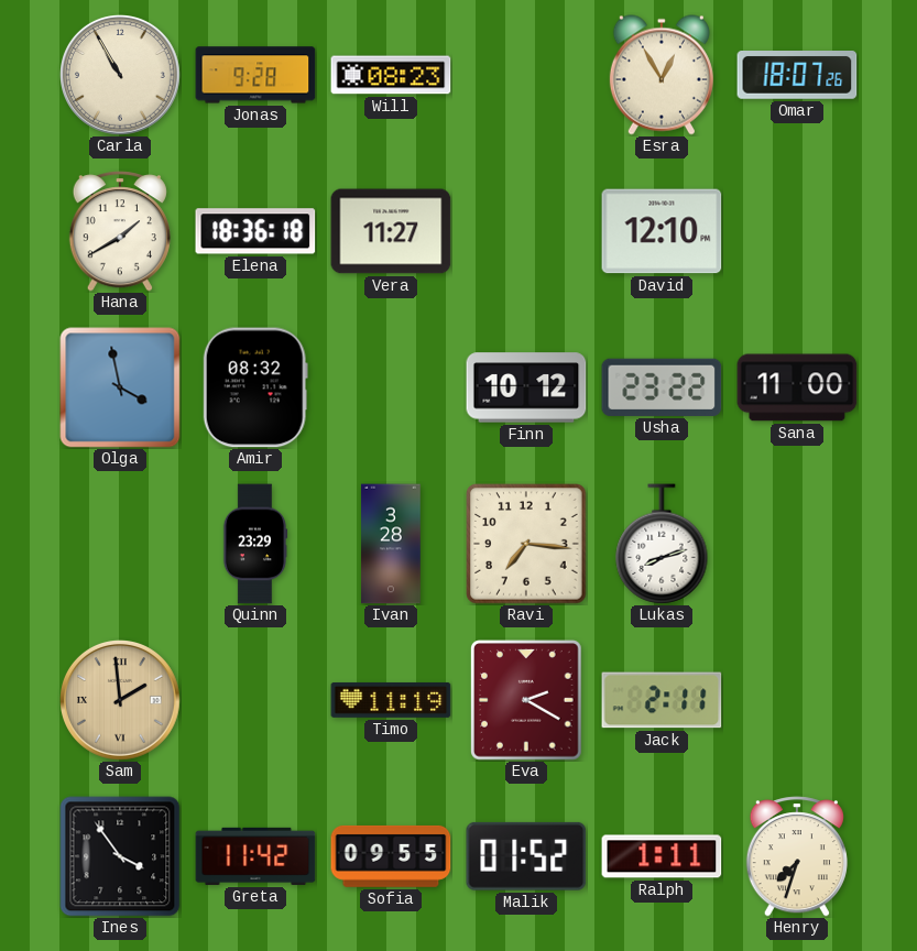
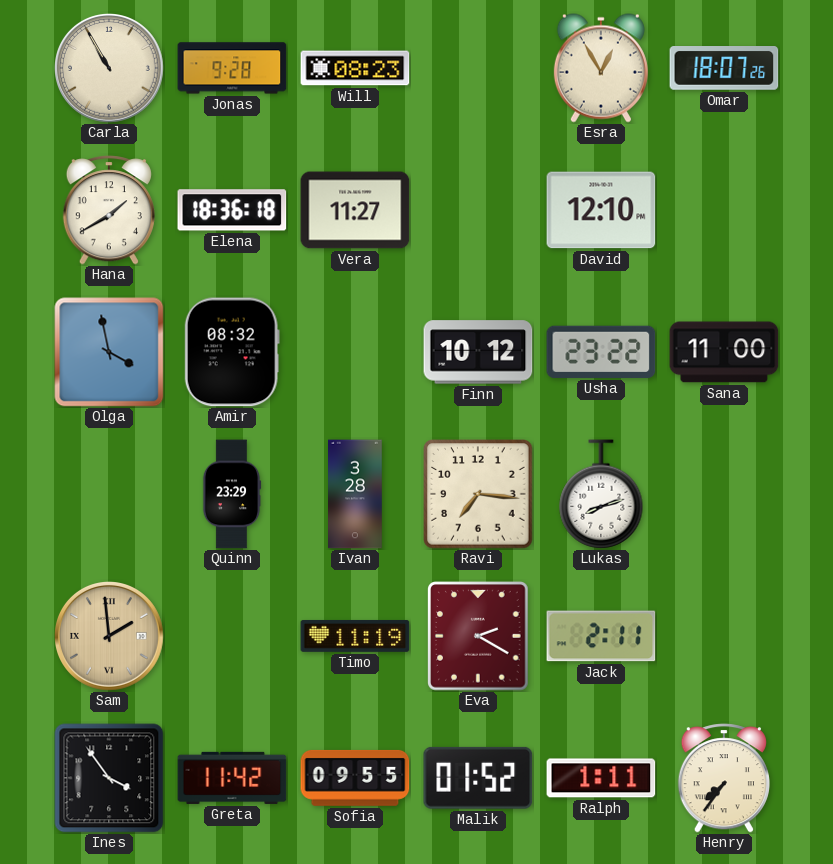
Henry: 7:33 -> 7:36
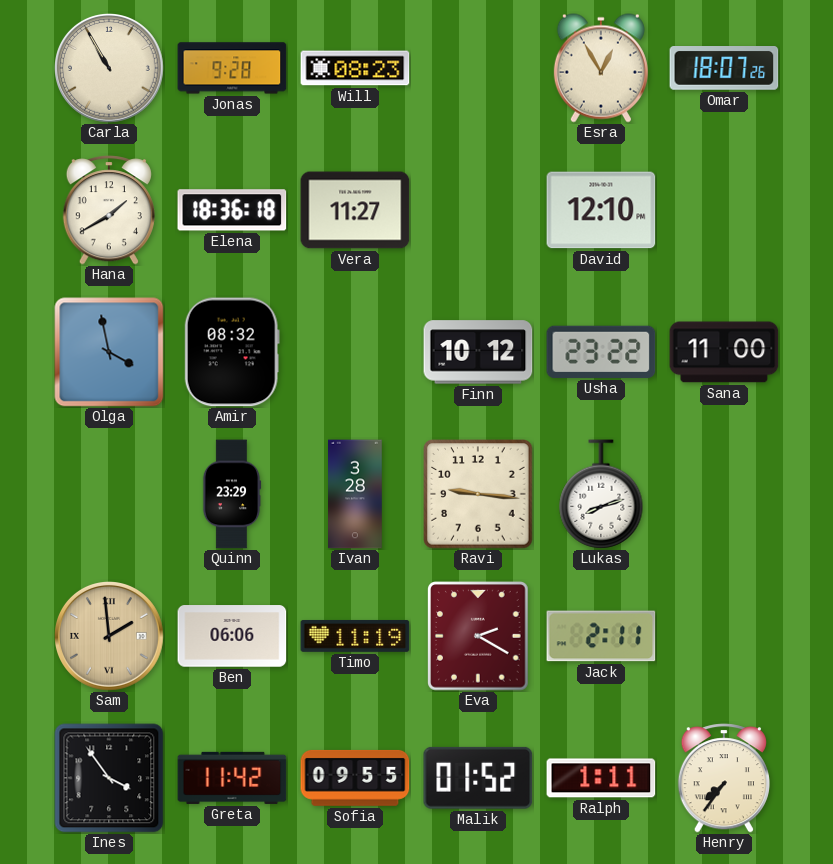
Ravi: 7:16 -> 9:16
Ben: none -> 06:06
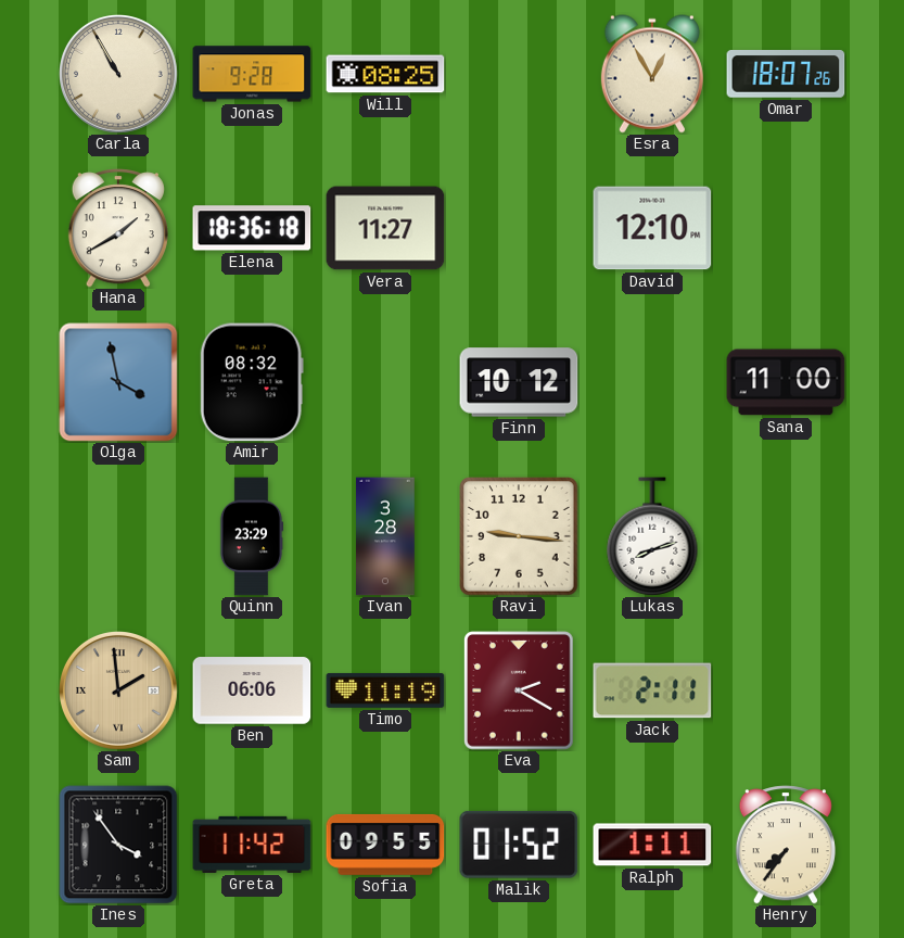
Will: 08:23 -> 08:25
Usha: 23:22 -> none
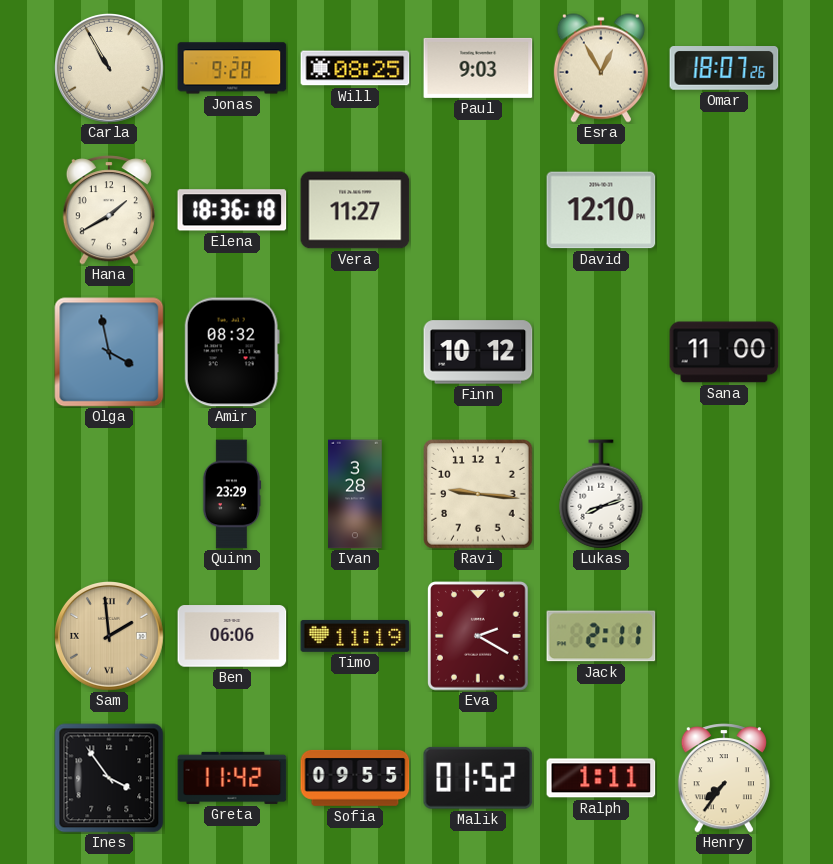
Paul: none -> 9:03
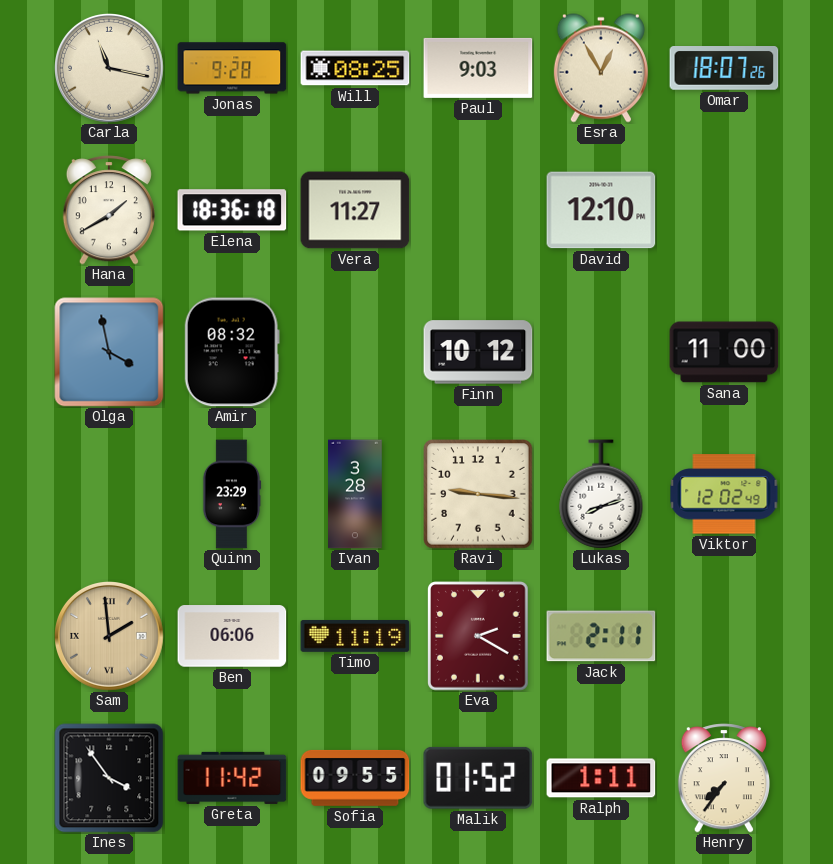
Carla: 10:55 -> 11:17
Viktor: none -> 12:02
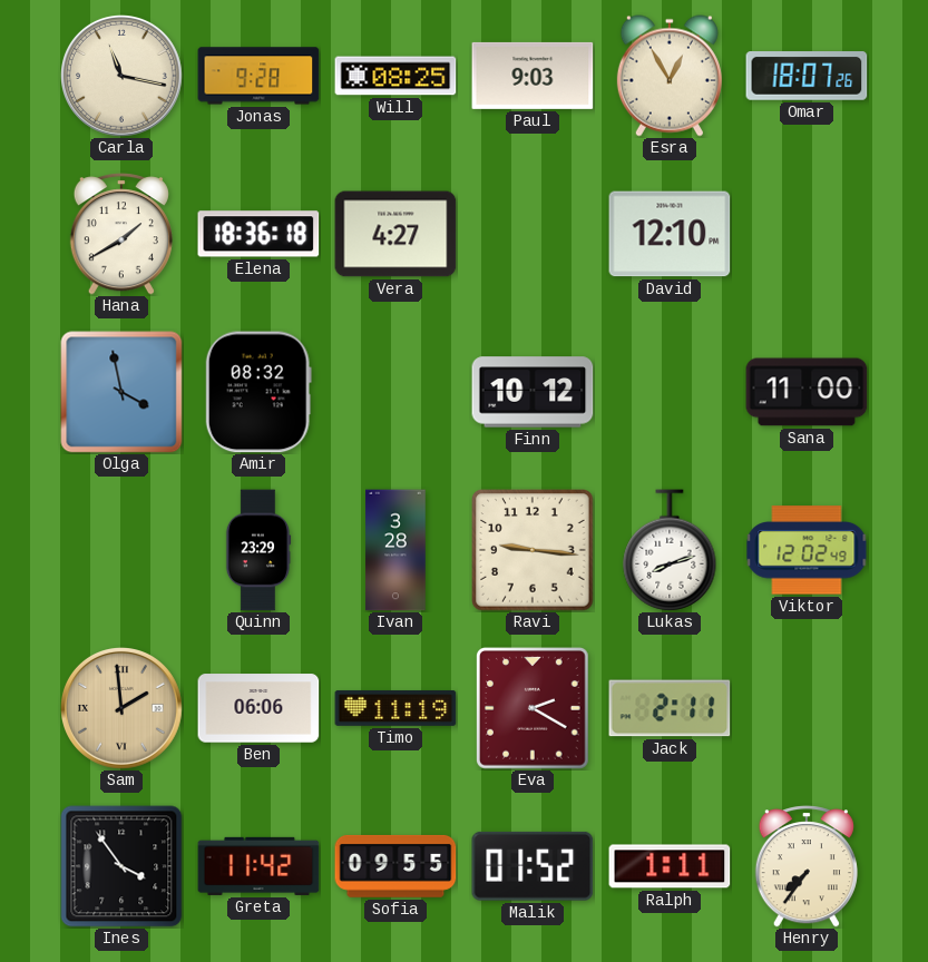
Vera: 11:27 -> 4:27
